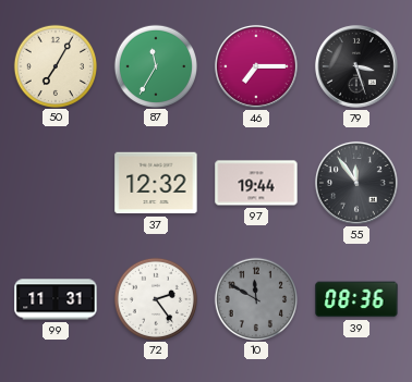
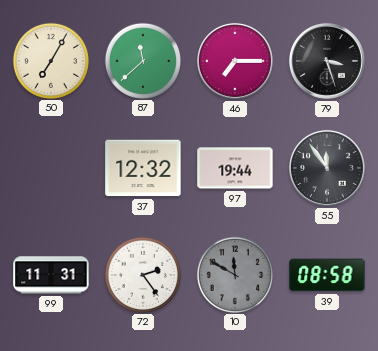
87: 11:35 -> 11:38
39: 08:36 -> 08:58
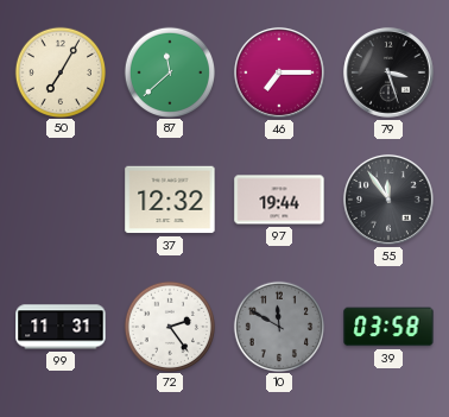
39: 08:58 -> 03:58
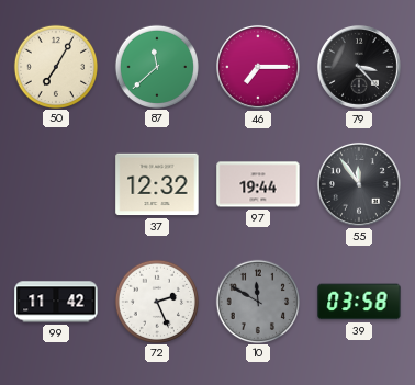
79: 3:27 -> 3:23
99: 11:31 -> 11:42
72: 2:24 -> 2:26
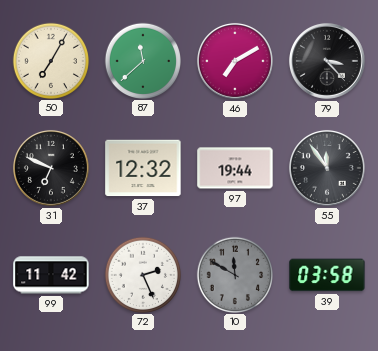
46: 7:15 -> 7:10
31: none -> 6:49
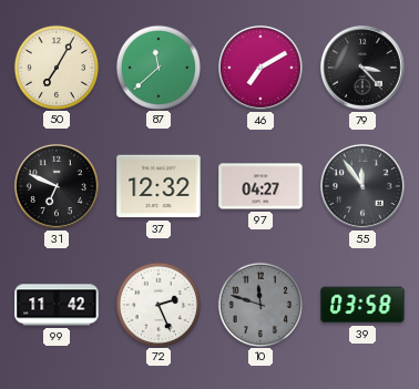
97: 19:44 -> 04:27
10: 11:50 -> 11:48
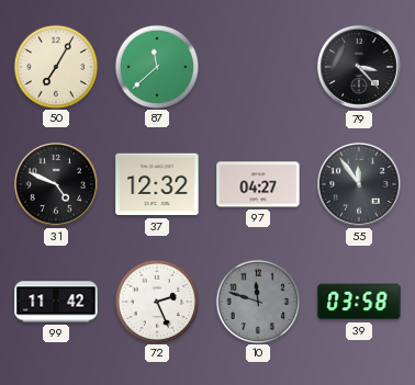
46: 7:10 -> none
31: 6:49 -> 4:49
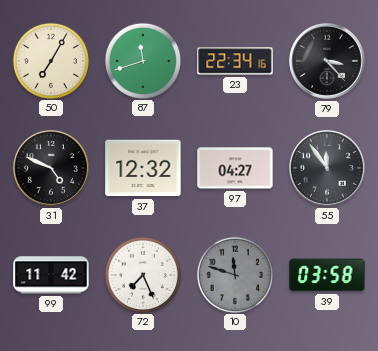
87: 11:38 -> 11:42
23: none -> 22:34
72: 2:26 -> 7:26
